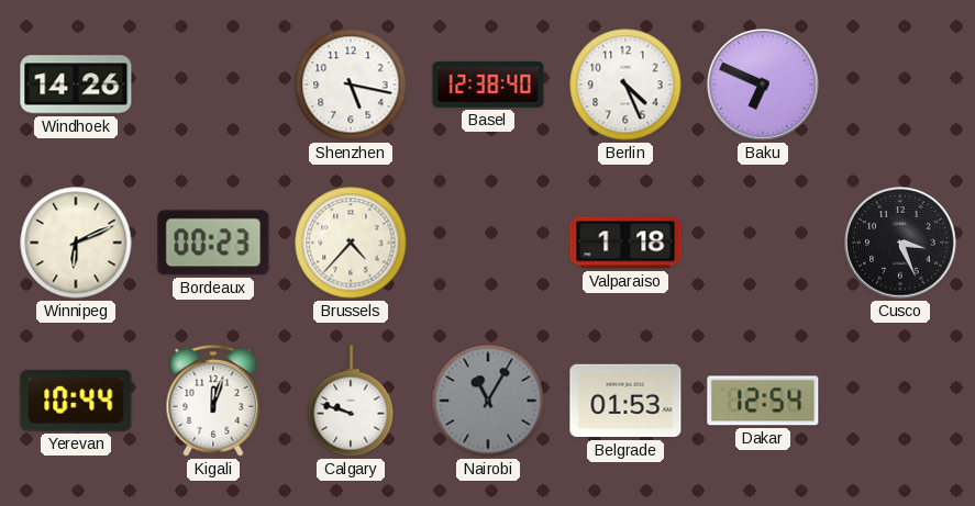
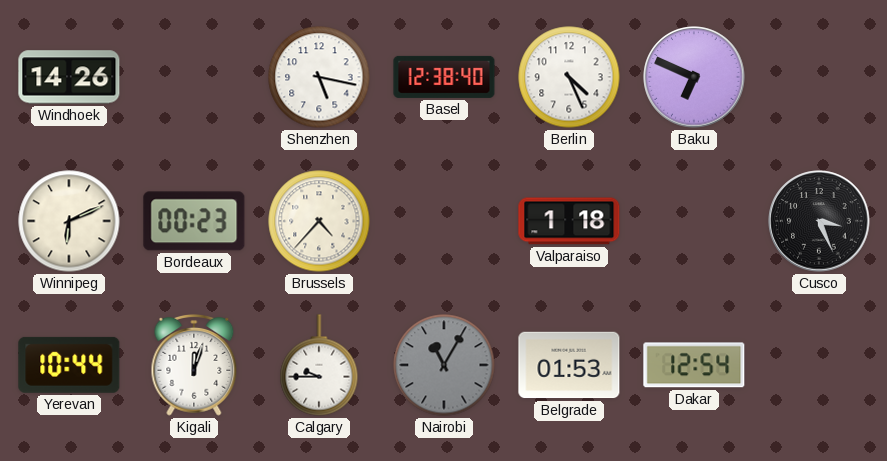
Calgary: 9:48 -> 9:45
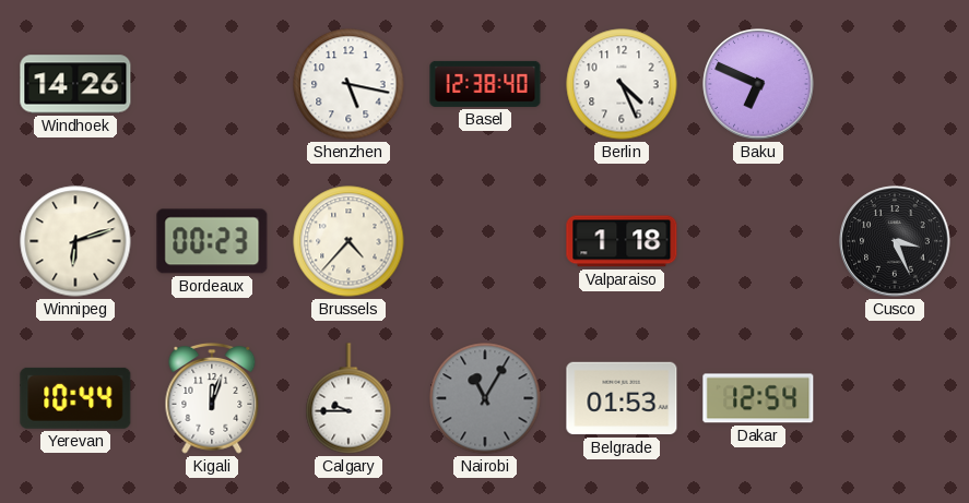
Winnipeg: 6:11 -> 6:12
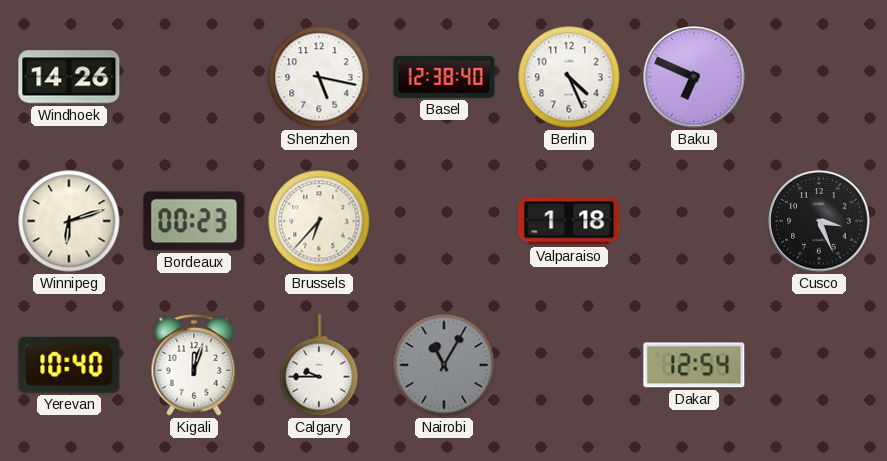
Brussels: 4:37 -> 6:37
Yerevan: 10:44 -> 10:40
Belgrade: 01:53 -> none
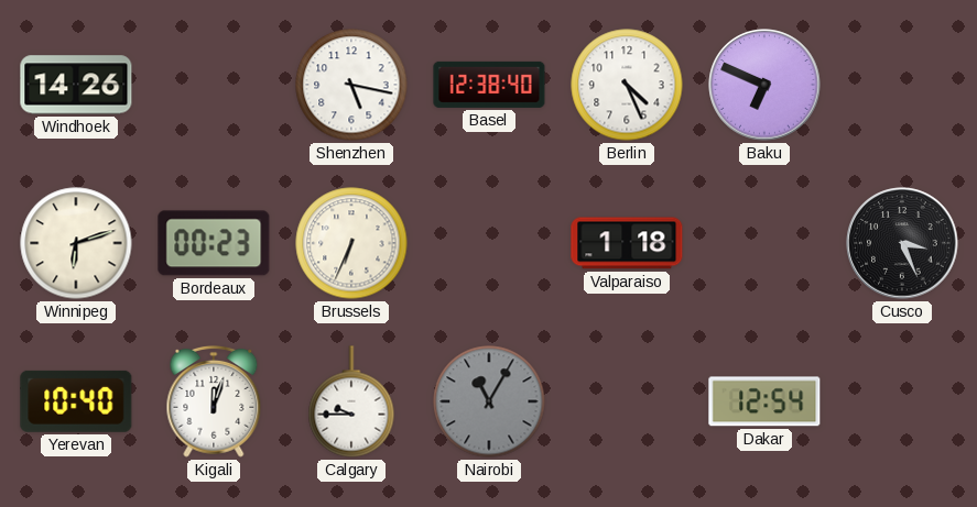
Brussels: 6:37 -> 6:34
